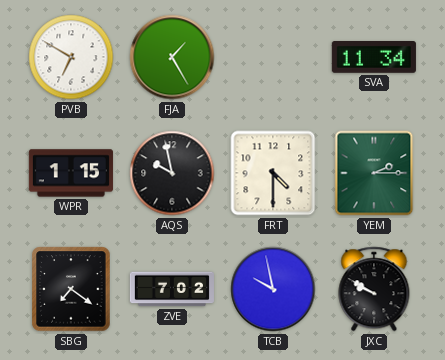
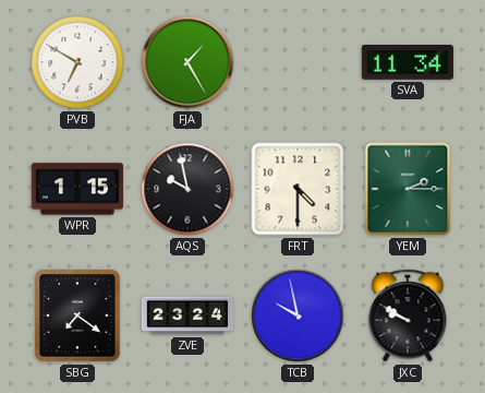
ZVE: 7:02 -> 23:24
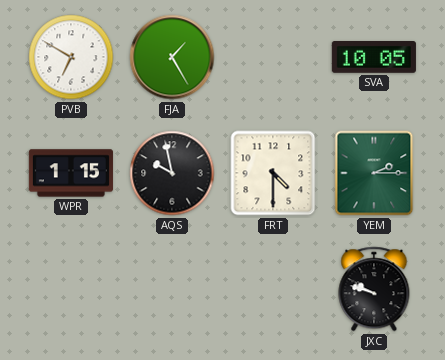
SVA: 11:34 -> 10:05
SBG: 7:21 -> none
ZVE: 23:24 -> none
TCB: 9:58 -> none
JXC: 9:50 -> 9:48
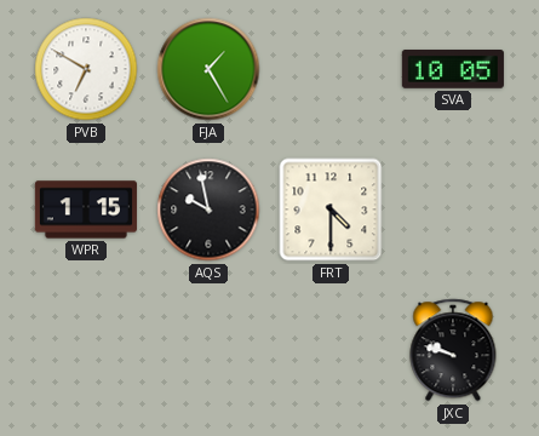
YEM: 2:15 -> none
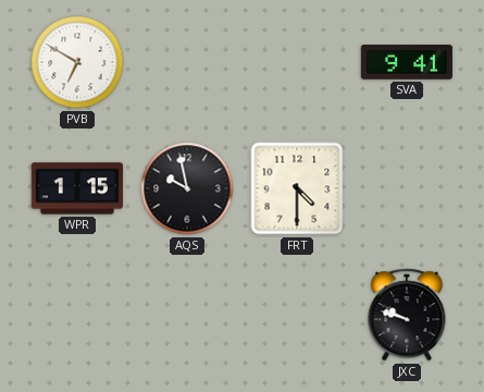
FJA: 1:25 -> none
SVA: 10:05 -> 9:41
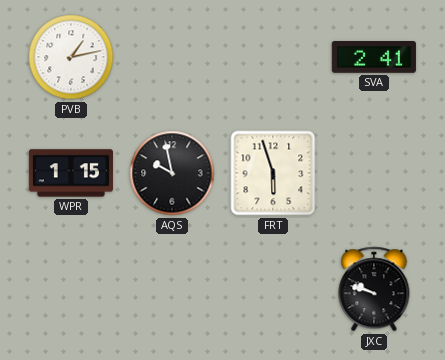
PVB: 6:50 -> 1:13
SVA: 9:41 -> 2:41
FRT: 4:30 -> 5:57
